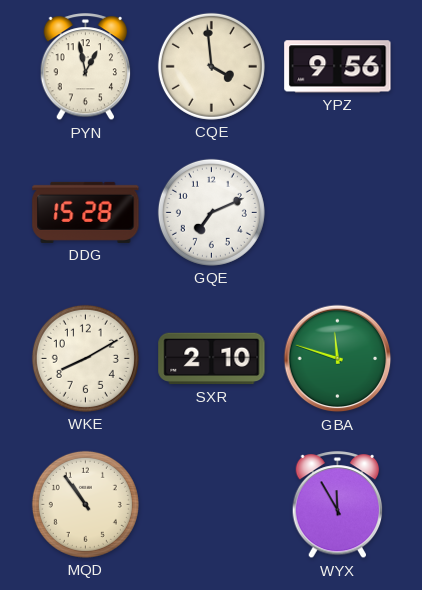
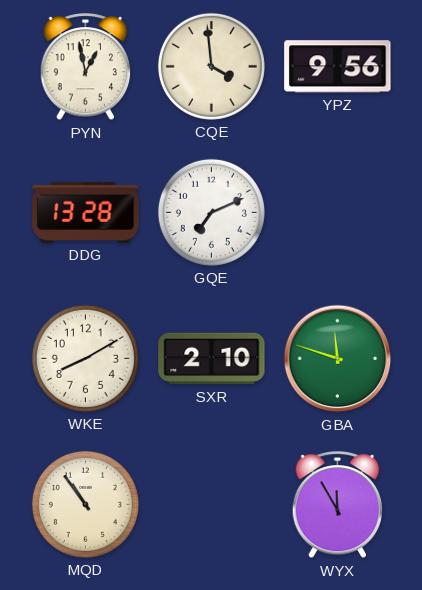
DDG: 15:28 -> 13:28
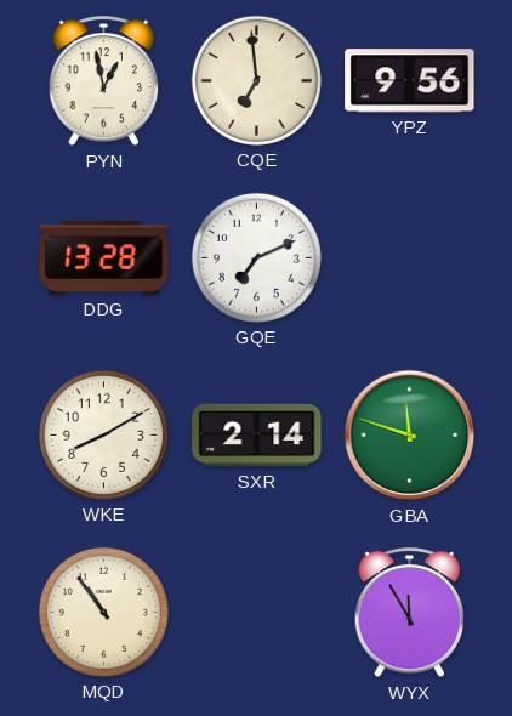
CQE: 3:59 -> 6:59
SXR: 2:10 -> 2:14
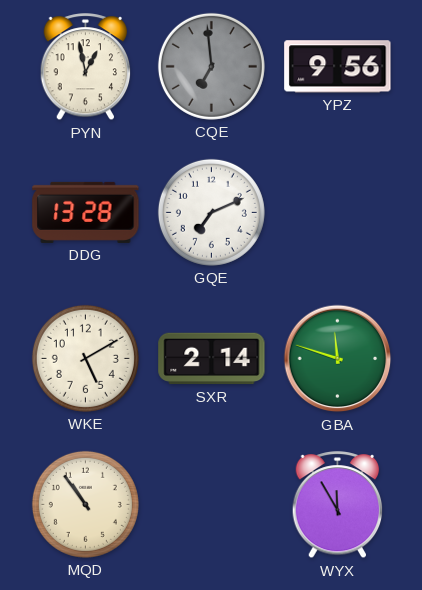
CQE dial: cream -> grey
WKE: 8:10 -> 5:10
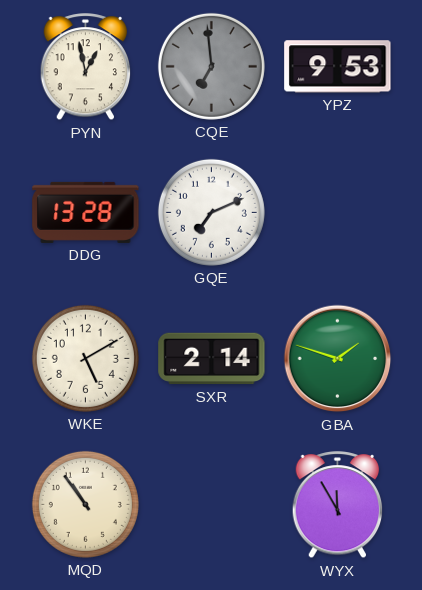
YPZ: 9:56 -> 9:53
GBA: 11:48 -> 1:48
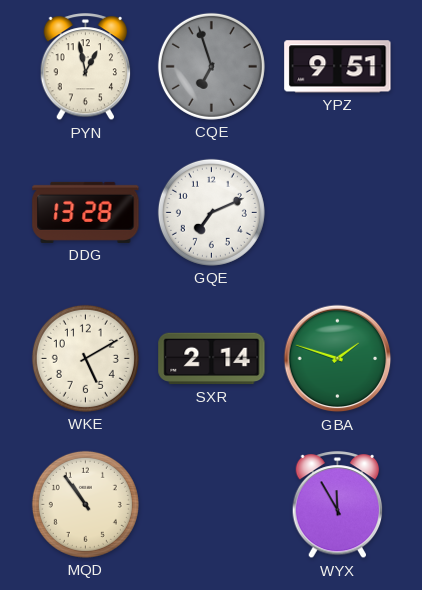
CQE: 6:59 -> 6:57
YPZ: 9:53 -> 9:51
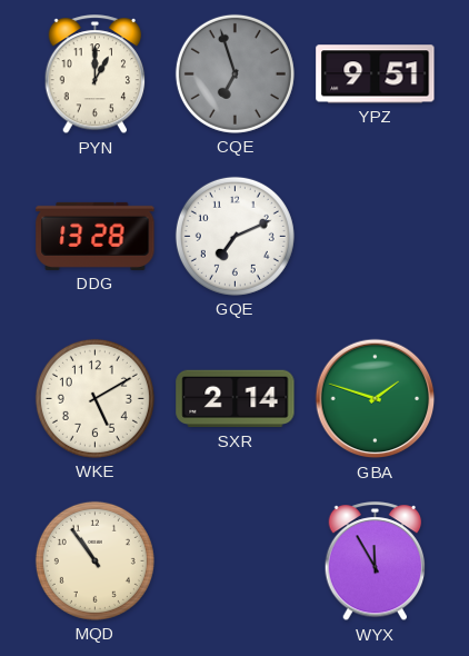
PYN: 12:58 -> 1:00
